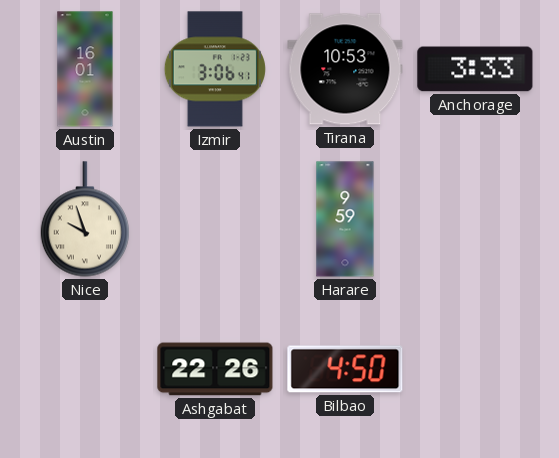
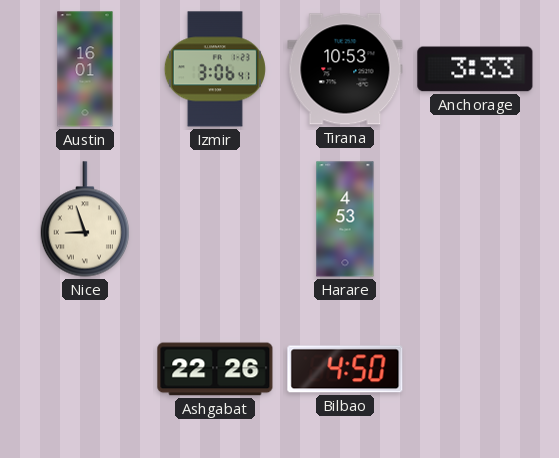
Nice: 9:57 -> 8:57
Harare: 9:59 -> 4:53
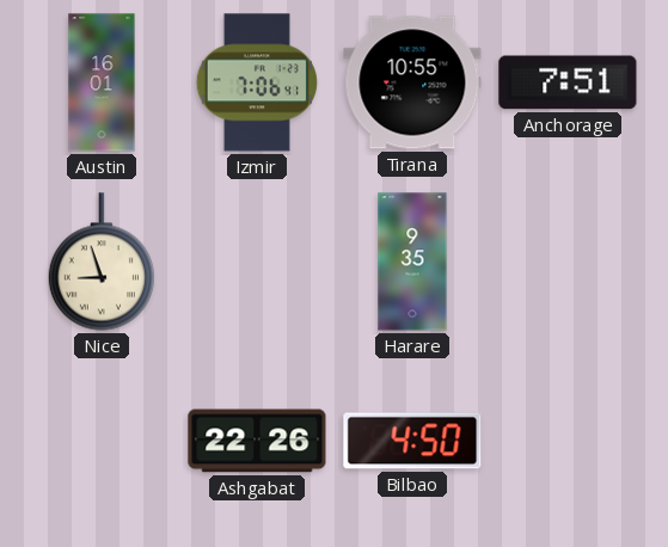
Izmir: 3:06 -> 7:06
Tirana: 10:53 -> 10:55
Anchorage: 3:33 -> 7:51
Harare: 4:53 -> 9:35
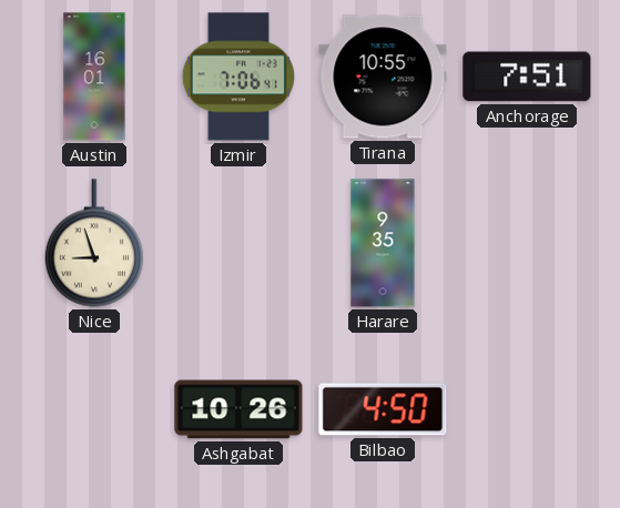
Ashgabat: 22:26 -> 10:26
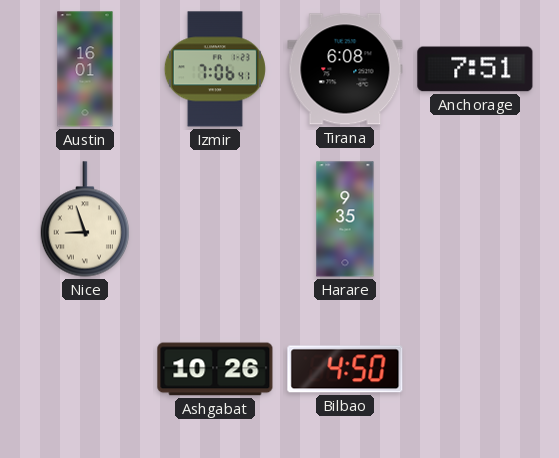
Tirana: 10:55 -> 6:08
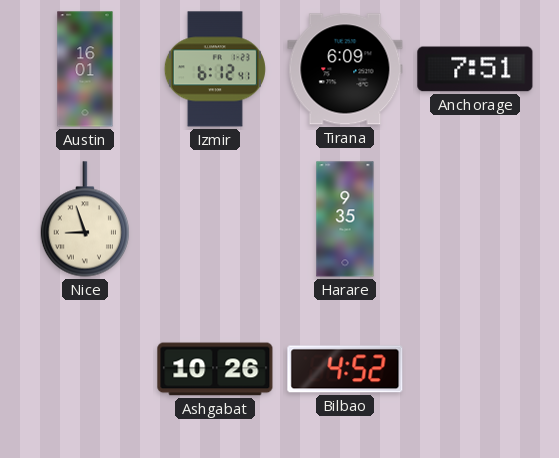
Izmir: 7:06 -> 6:12
Tirana: 6:08 -> 6:09
Bilbao: 4:50 -> 4:52
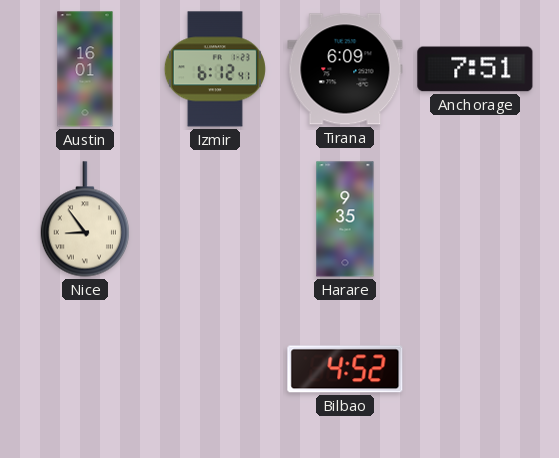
Nice: 8:57 -> 8:54
Ashgabat: 10:26 -> none
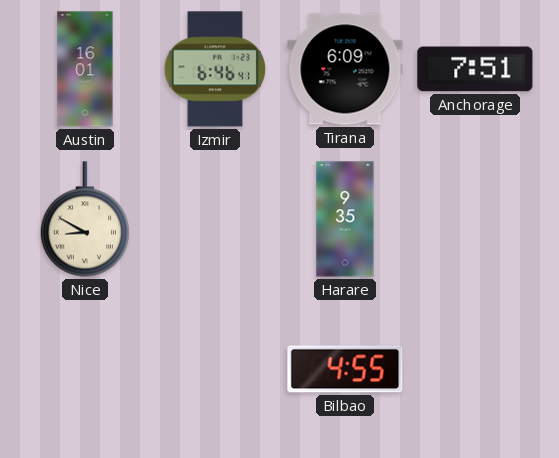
Izmir: 6:12 -> 6:46
Nice: 8:54 -> 8:50
Bilbao: 4:52 -> 4:55
